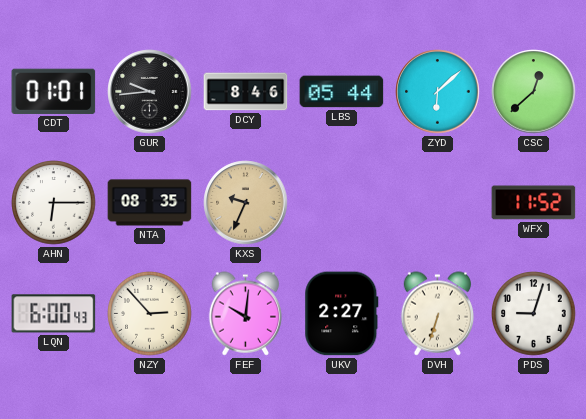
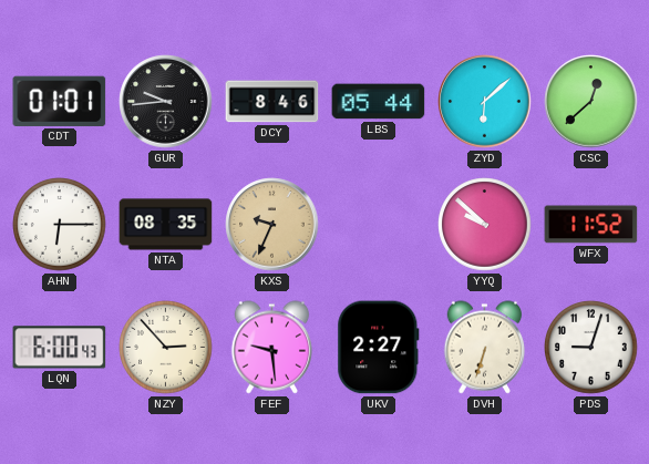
YYQ: none -> 9:52
FEF: 10:01 -> 9:29
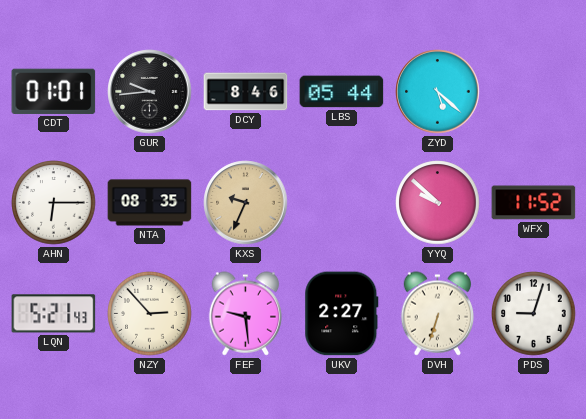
ZYD: 6:08 -> 5:22
CSC: 12:38 -> none
LQN: 6:00 -> 5:21
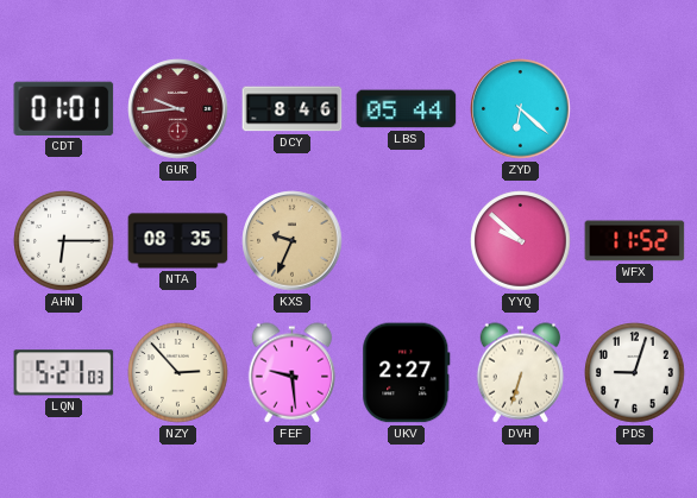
GUR dial: black -> burgundy
ZYD: 5:22 -> 6:22
LQN: 5:21:43 -> 5:21:03
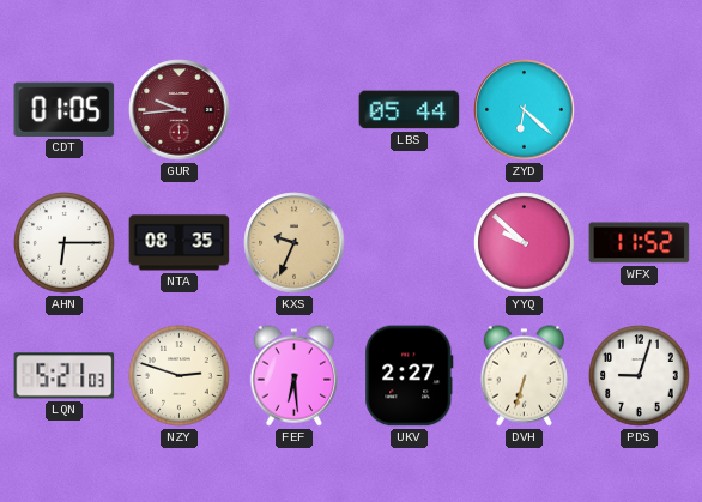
CDT: 01:01 -> 01:05
DCY: 8:46 -> none
NZY: 2:53 -> 2:48
FEF: 9:29 -> 6:29
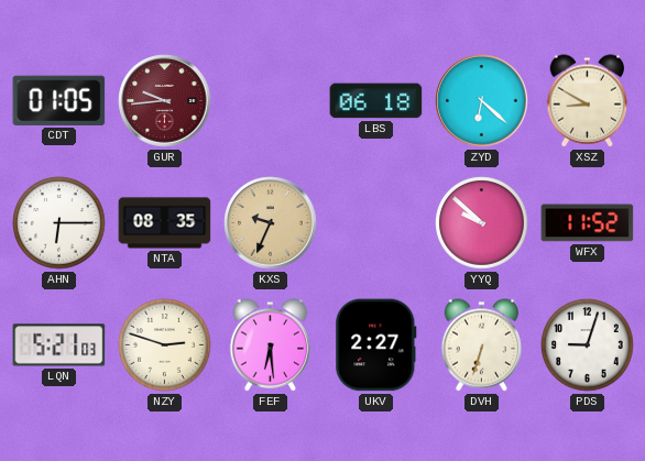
LBS: 05:44 -> 06:18
XSZ: none -> 8:50
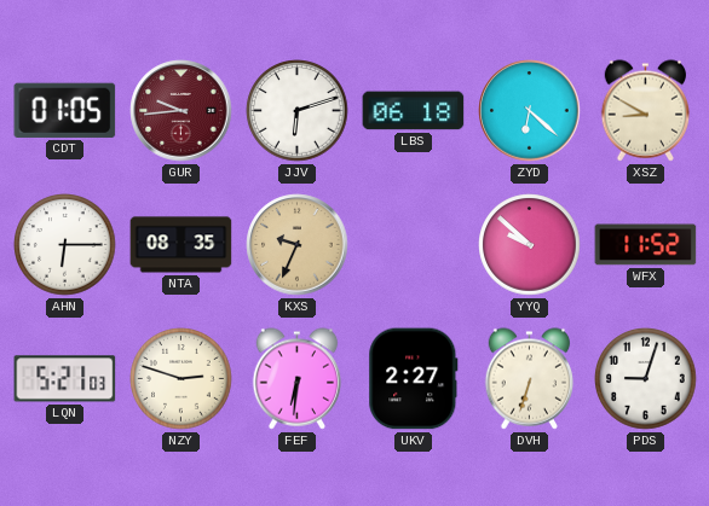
JJV: none -> 6:12
FEF: 6:29 -> 6:31
